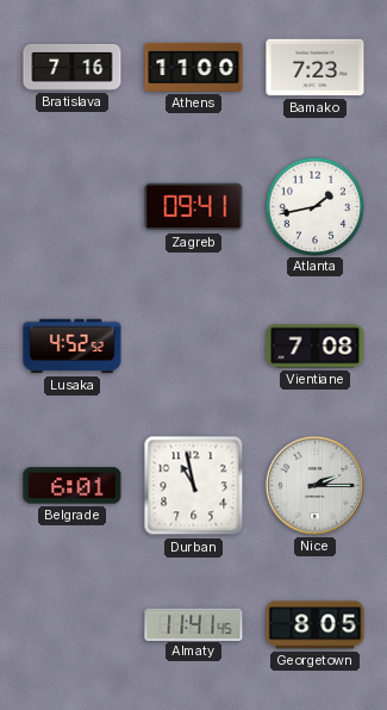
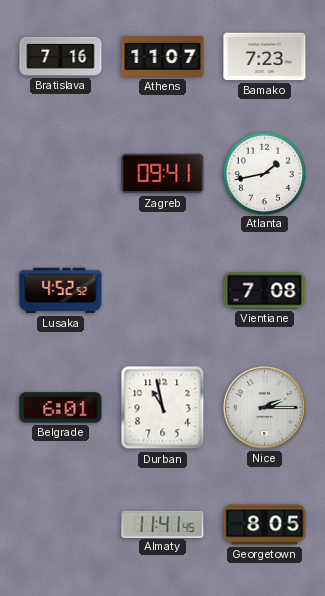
Athens: 11:00 -> 11:07
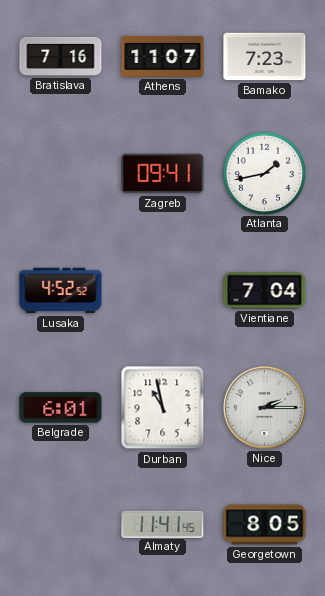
Vientiane: 7:08 -> 7:04
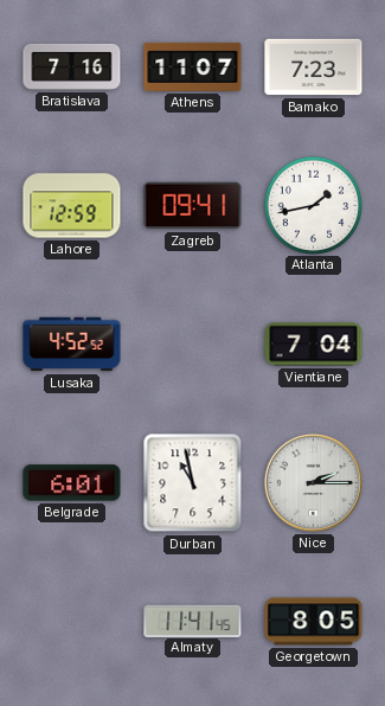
Lahore: none -> 12:59
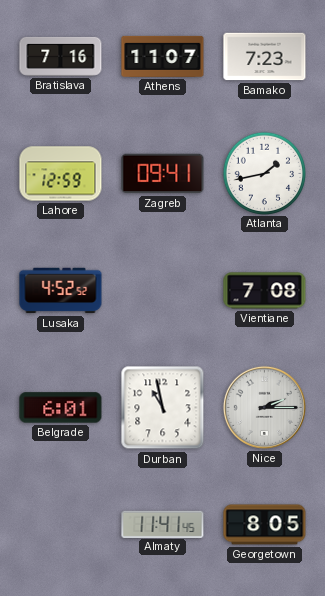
Vientiane: 7:04 -> 7:08
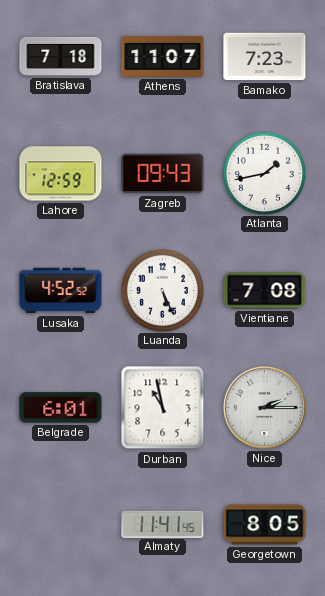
Bratislava: 7:16 -> 7:18
Zagreb: 09:41 -> 09:43
Luanda: none -> 5:26
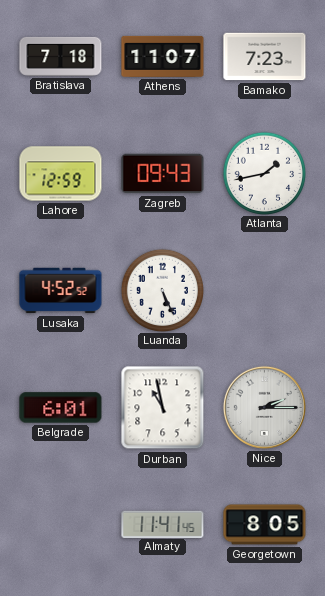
Vientiane: 7:08 -> none
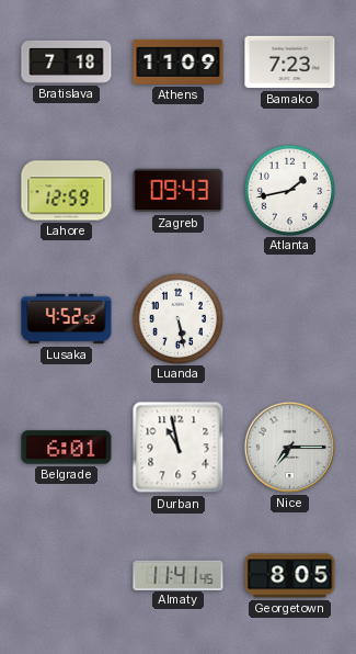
Athens: 11:07 -> 11:09
Luanda: 5:26 -> 5:28
Nice: 2:15 -> 7:15
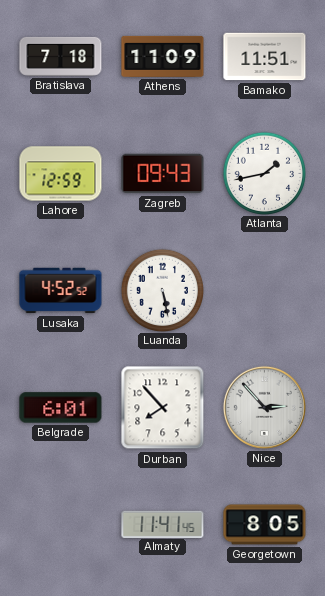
Bamako: 7:23 -> 11:51
Durban: 10:58 -> 7:53
Nice: 7:15 -> 2:53
